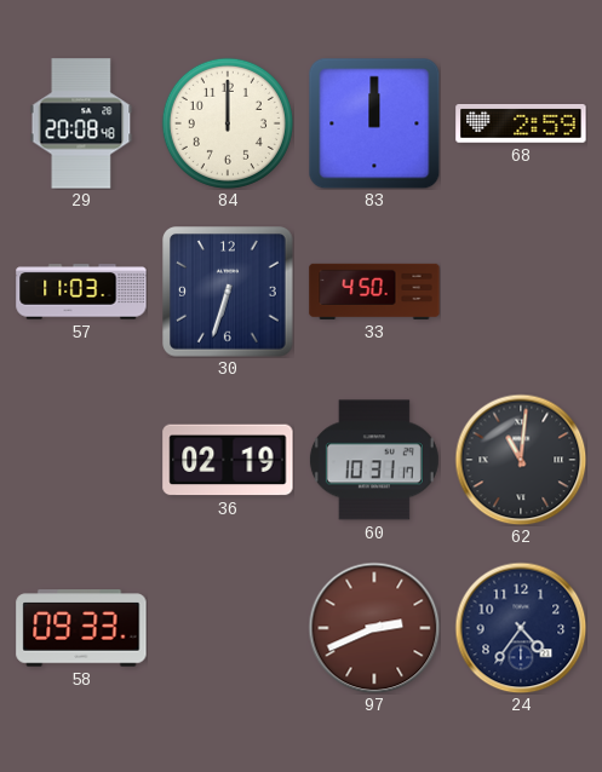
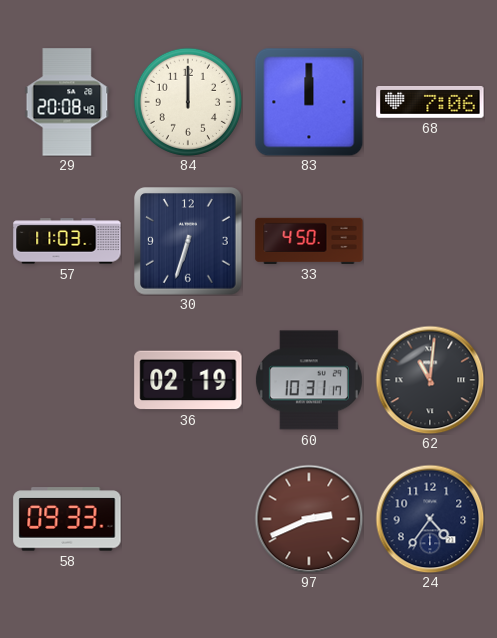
68: 2:59 -> 7:06
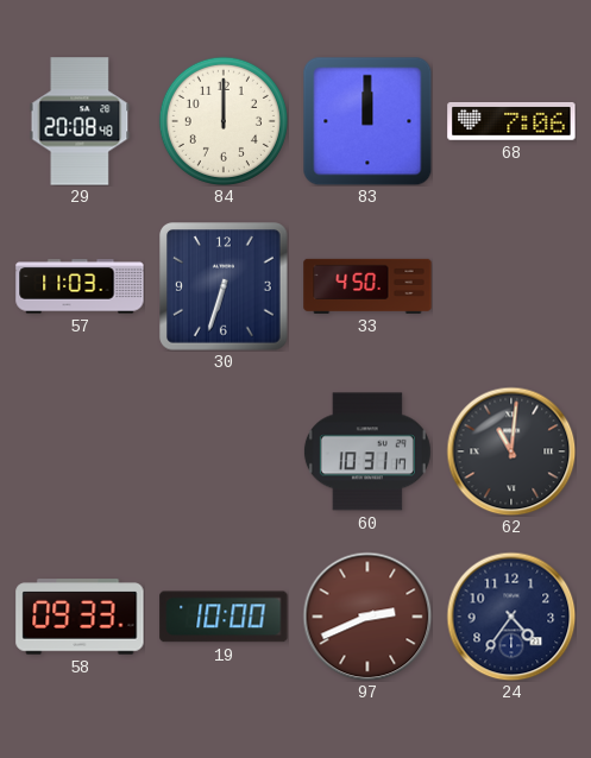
36: 02:19 -> none
19: none -> 10:00
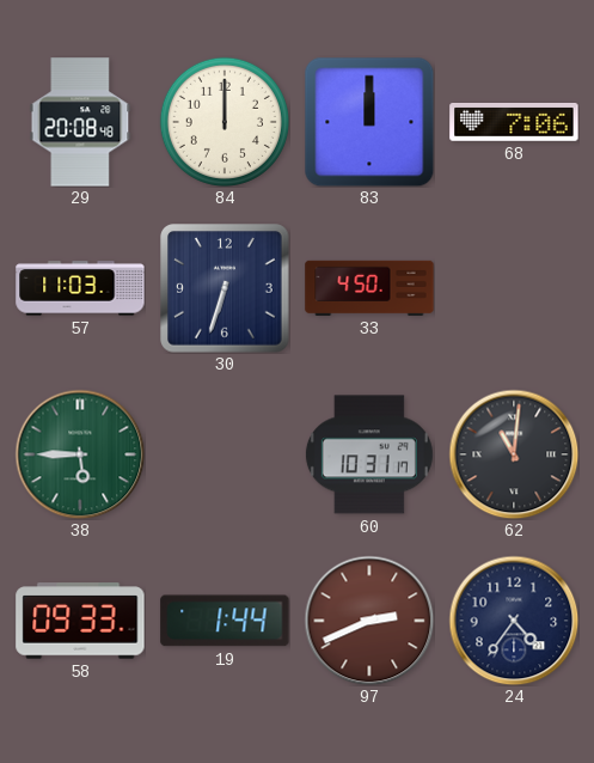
38: none -> 5:45
19: 10:00 -> 1:44
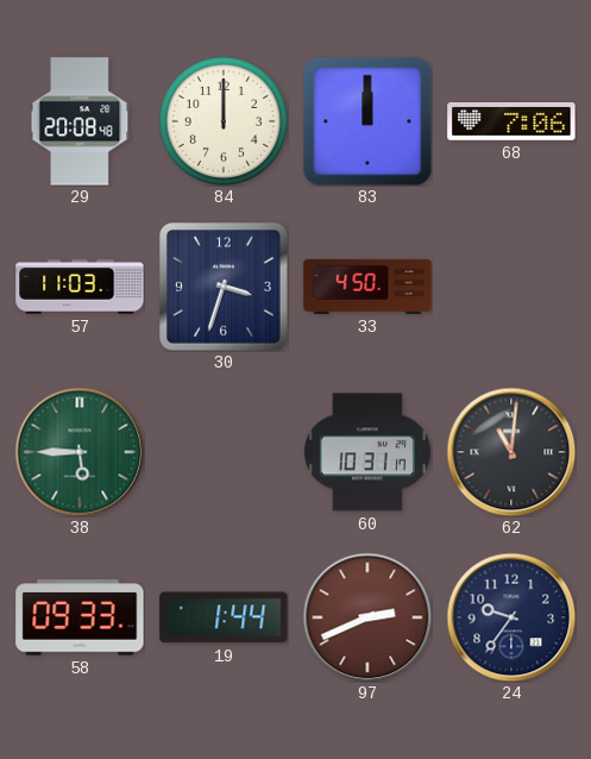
30: 6:33 -> 3:33
24: 4:36 -> 9:36
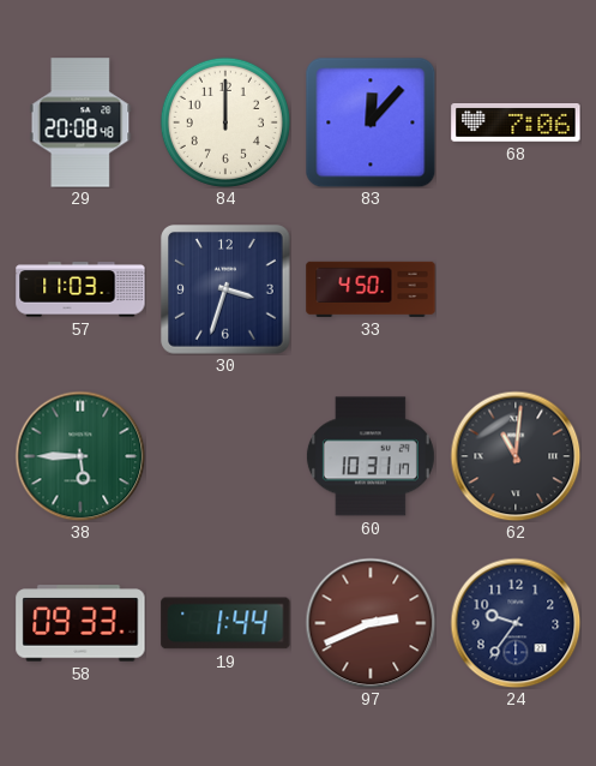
83: 12:00 -> 12:07
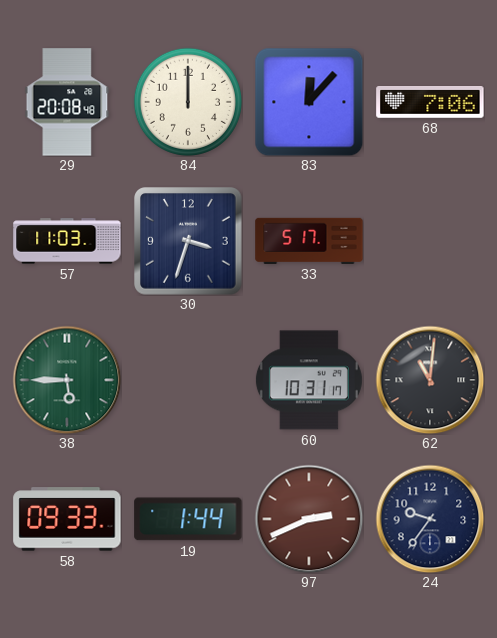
33: 4:50 -> 5:17
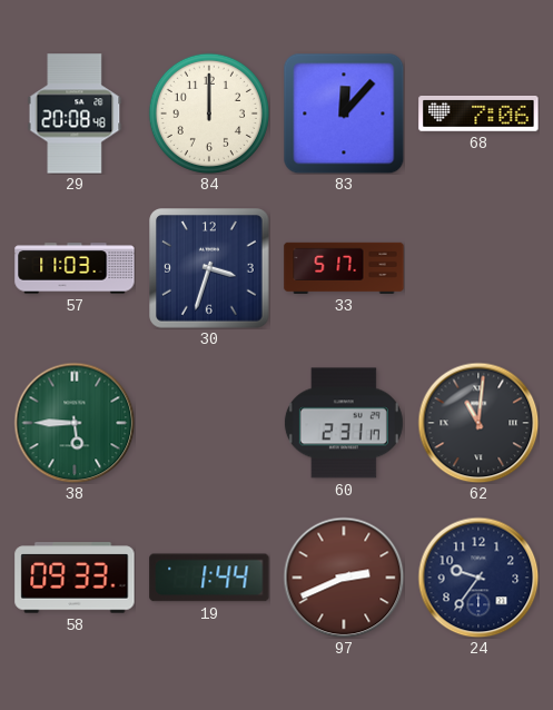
60: 10:31 -> 2:31
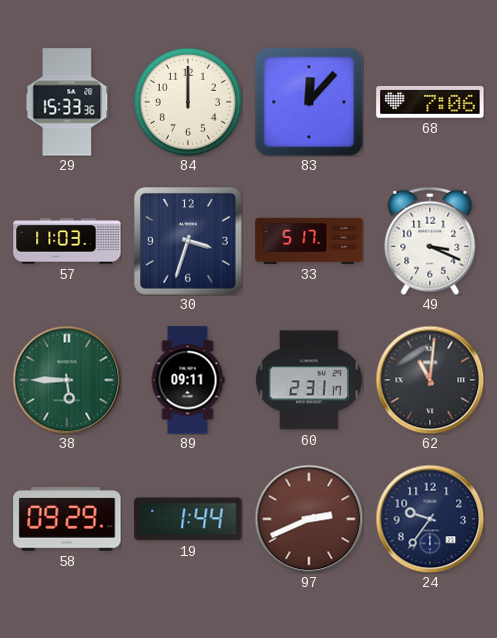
29: 20:08 -> 15:33
49: none -> 3:19
89: none -> 09:11
58: 09:33 -> 09:29
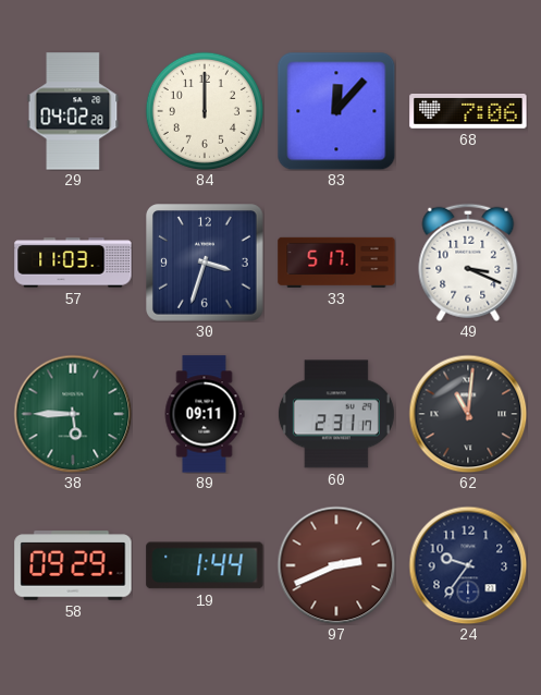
29: 15:33 -> 04:02
